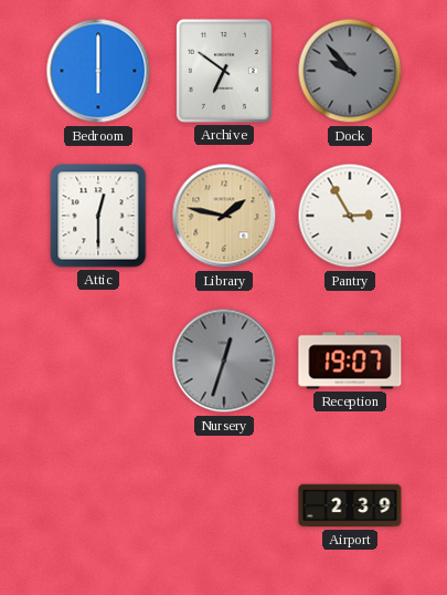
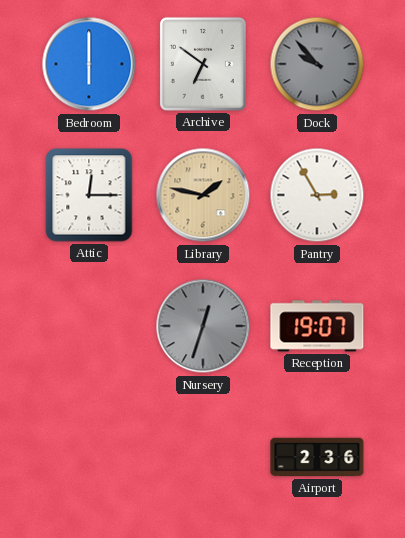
Attic: 12:30 -> 12:15
Airport: 2:39 -> 2:36
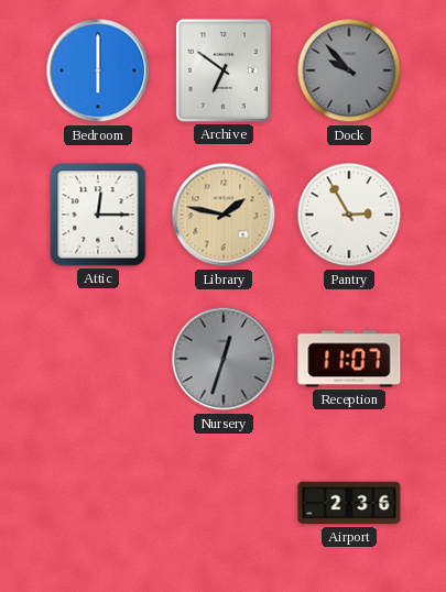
Reception: 19:07 -> 11:07
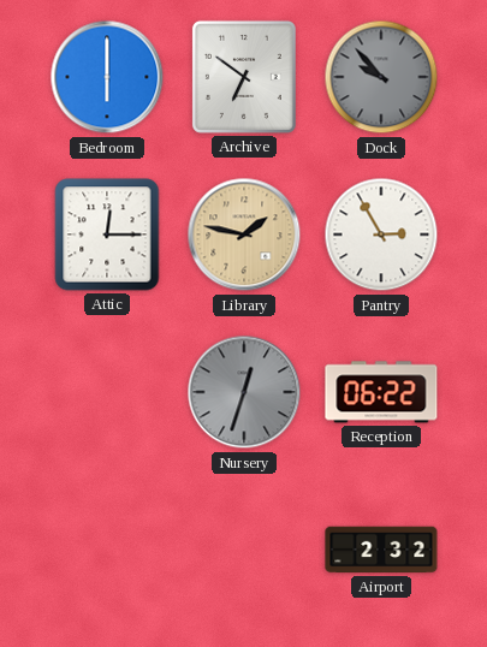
Reception: 11:07 -> 06:22
Airport: 2:36 -> 2:32
